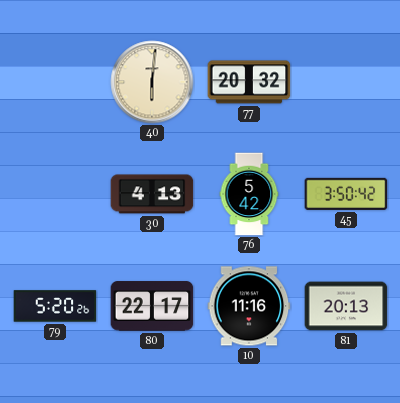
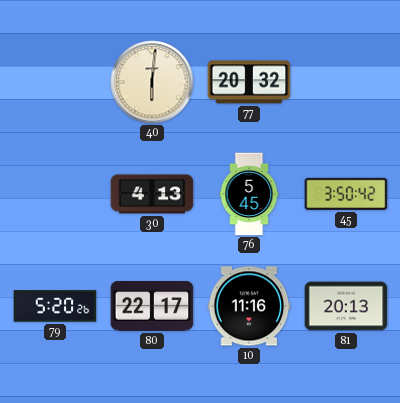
76: 5:42 -> 5:45
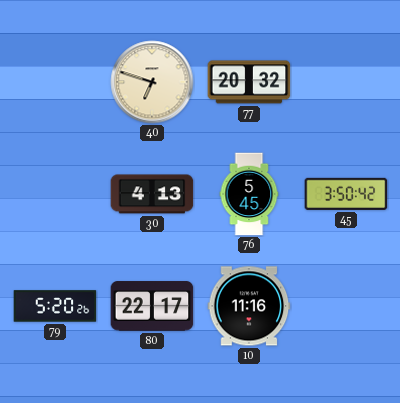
40: 6:01 -> 6:48
81: 20:13 -> none
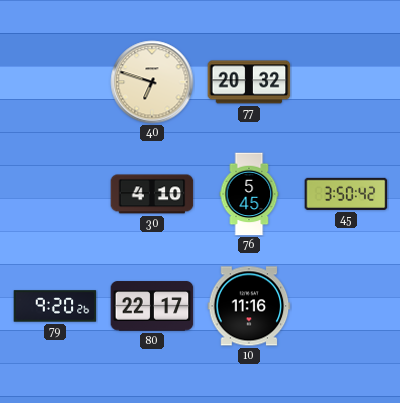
30: 4:13 -> 4:10
79: 5:20 -> 9:20
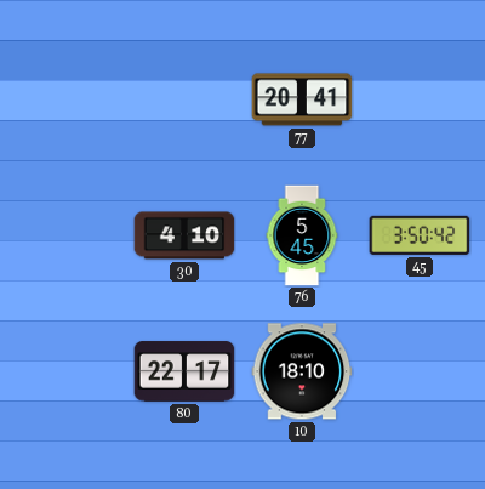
40: 6:48 -> none
77: 20:32 -> 20:41
79: 9:20 -> none
10: 11:16 -> 18:10
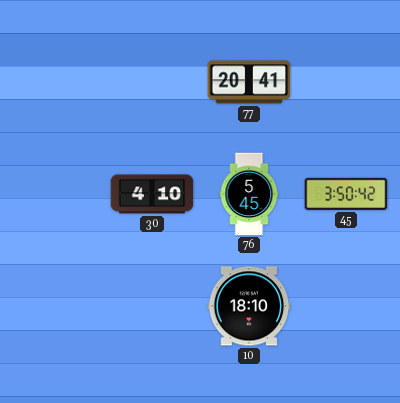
80: 22:17 -> none
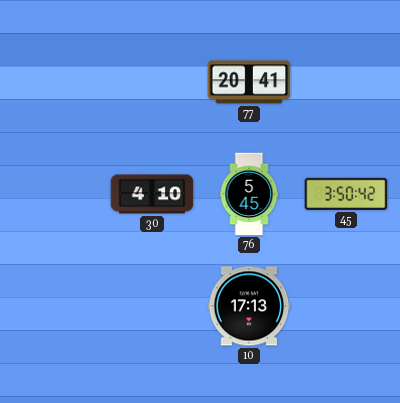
10: 18:10 -> 17:13
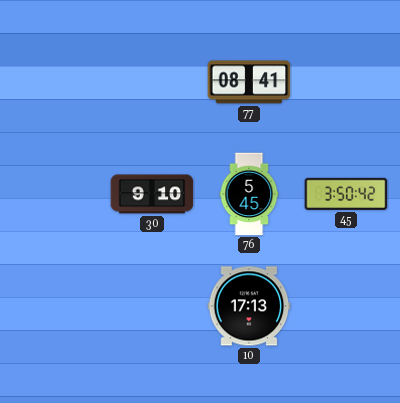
77: 20:41 -> 08:41
30: 4:10 -> 9:10
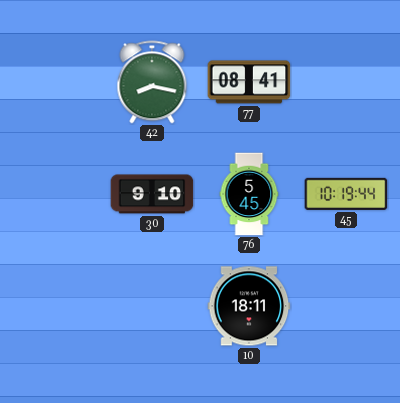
42: none -> 8:17
45: 3:50 -> 10:19
10: 17:13 -> 18:11
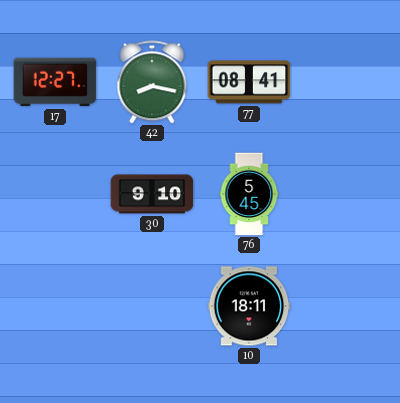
17: none -> 12:27
45: 10:19 -> none
